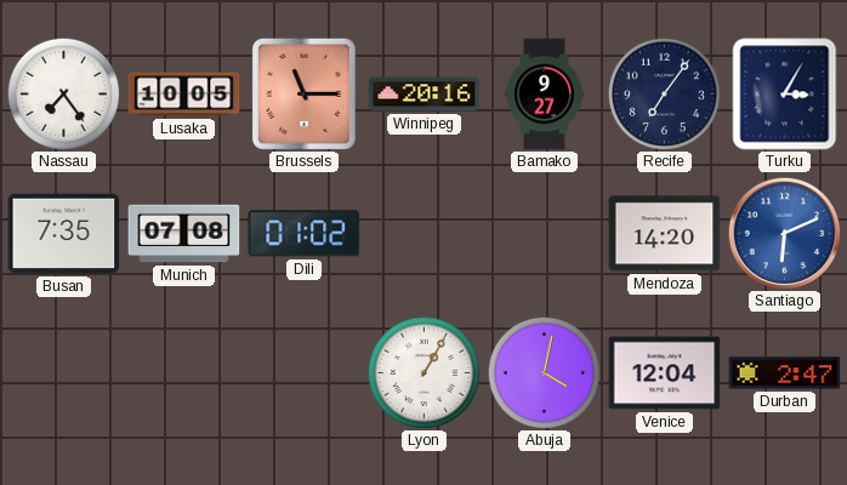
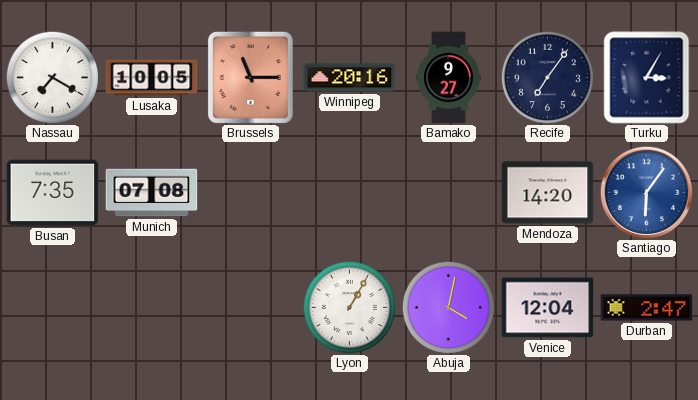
Nassau: 7:24 -> 7:20
Dili: 01:02 -> none
Santiago: 6:11 -> 6:06
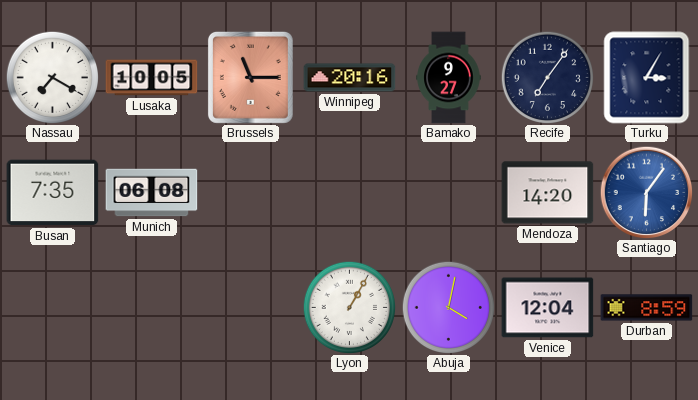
Munich: 07:08 -> 06:08
Durban: 2:47 -> 8:59
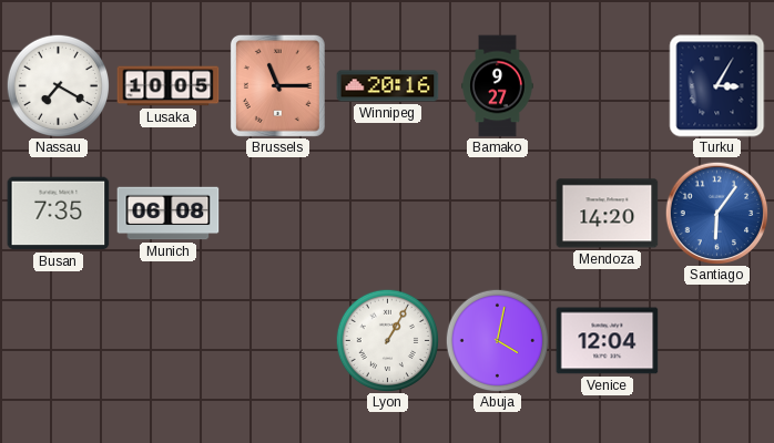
Recife: 7:06 -> none
Durban: 8:59 -> none
